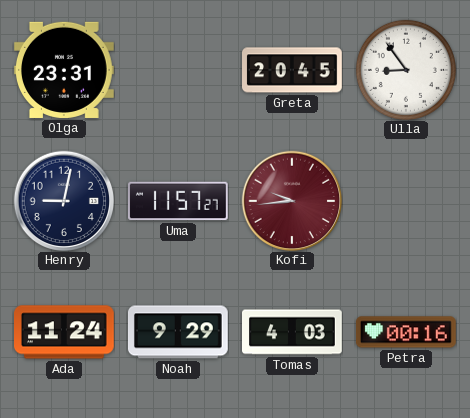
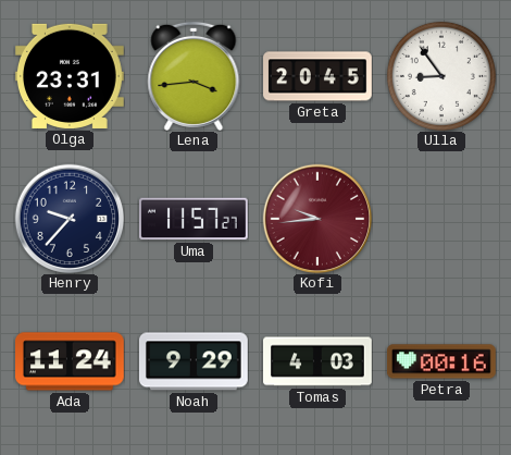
Lena: none -> 3:44
Henry: 9:02 -> 9:37
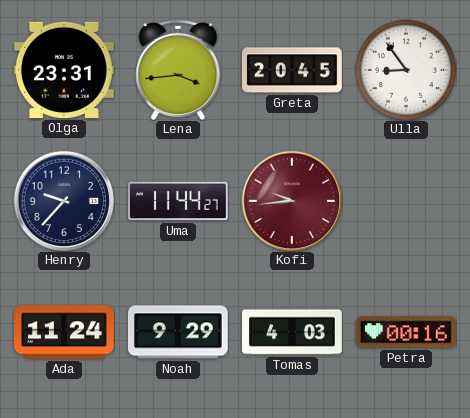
Uma: 11:57 -> 11:44
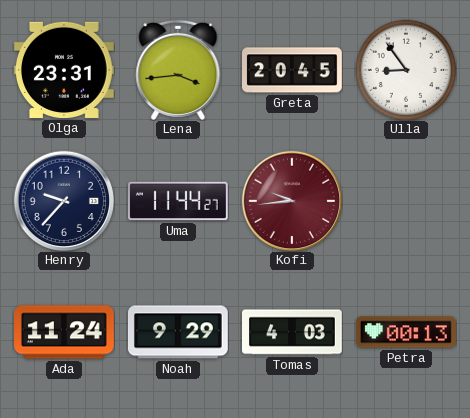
Petra: 00:16 -> 00:13
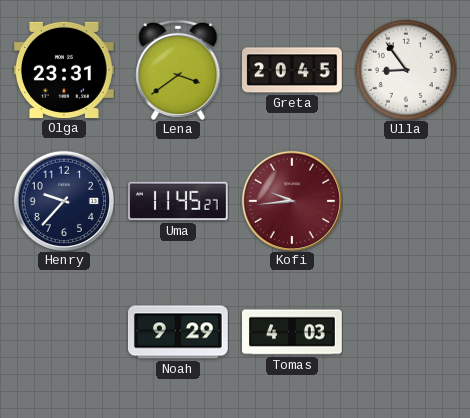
Lena: 3:44 -> 3:39
Uma: 11:44 -> 11:45
Ada: 11:24 -> none
Petra: 00:13 -> none
